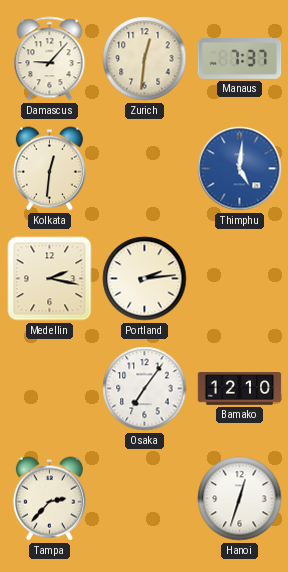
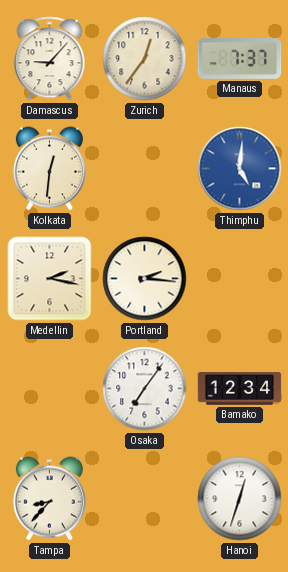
Zurich: 12:31 -> 12:36
Portland: 2:14 -> 2:16
Bamako: 12:10 -> 12:34
Tampa: 2:37 -> 8:37
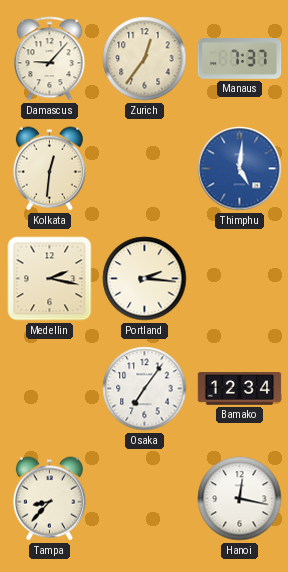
Hanoi: 12:33 -> 12:17
